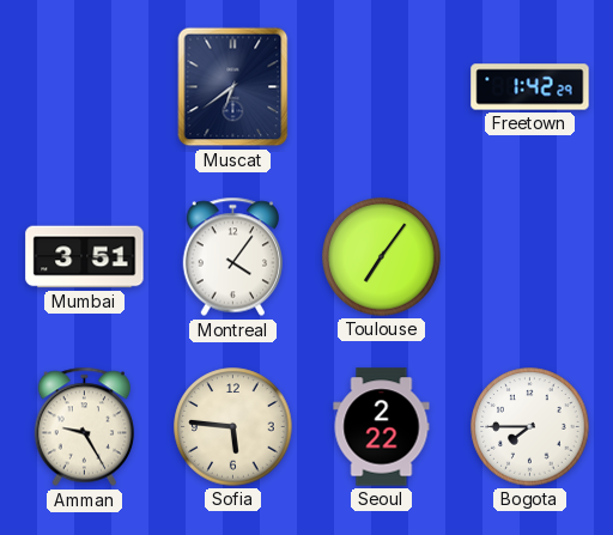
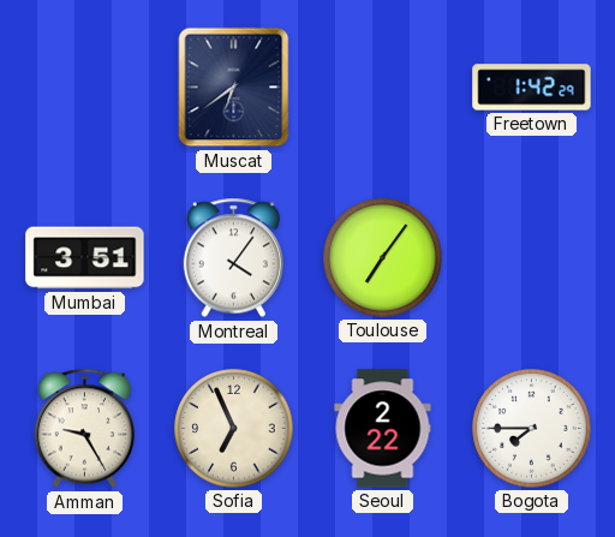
Sofia: 5:46 -> 6:56
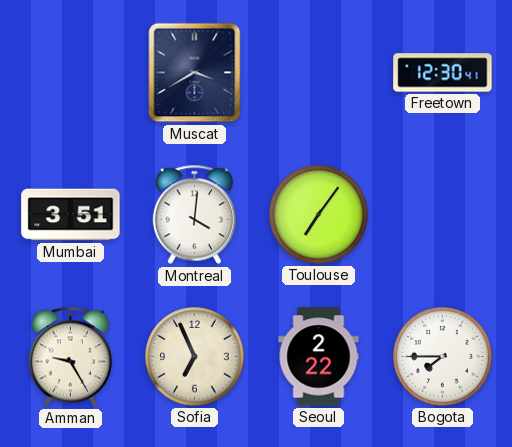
Muscat: 6:39 -> 3:40
Freetown: 1:42 -> 12:30
Montreal: 4:06 -> 4:01
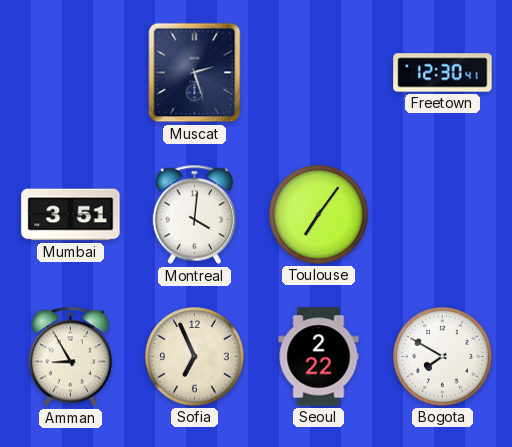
Muscat: 3:40 -> 2:27
Amman: 9:25 -> 8:55
Bogota: 7:45 -> 7:50
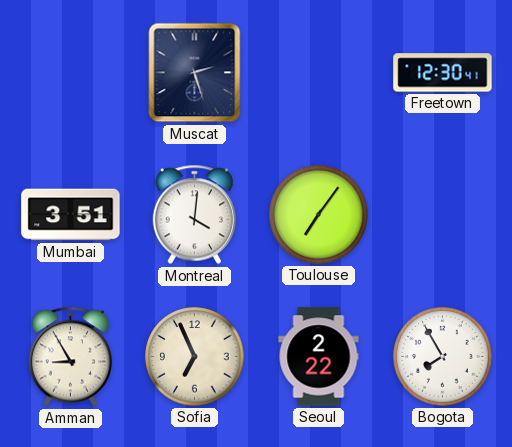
Bogota: 7:50 -> 7:55
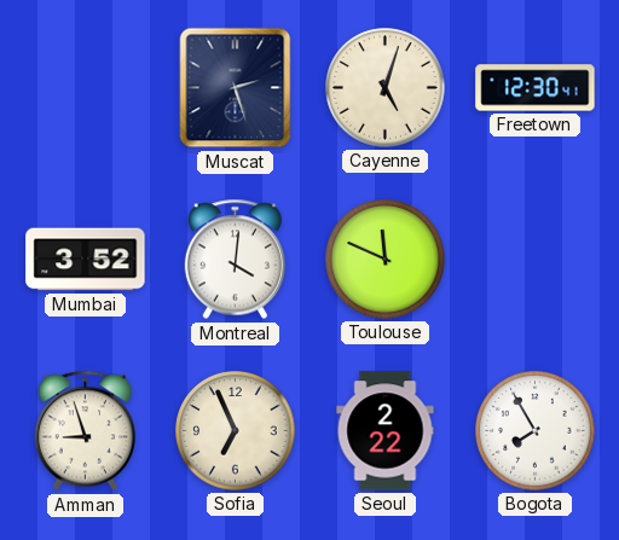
Cayenne: none -> 5:03
Mumbai: 3:51 -> 3:52
Toulouse: 7:06 -> 11:49
Amman: 8:55 -> 8:57
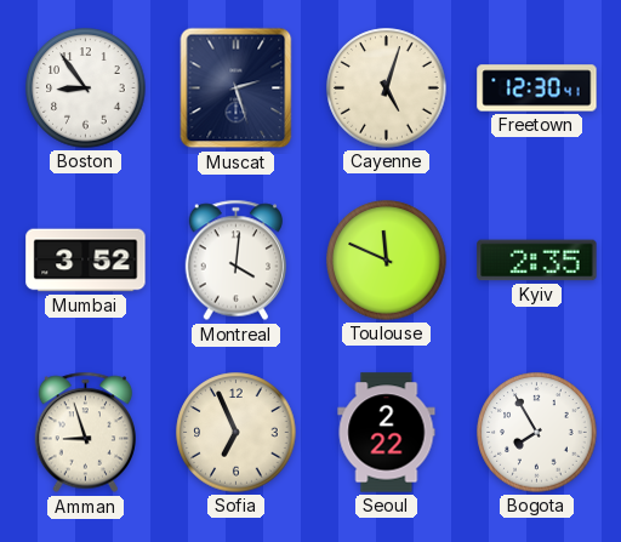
Boston: none -> 8:54
Kyiv: none -> 2:35
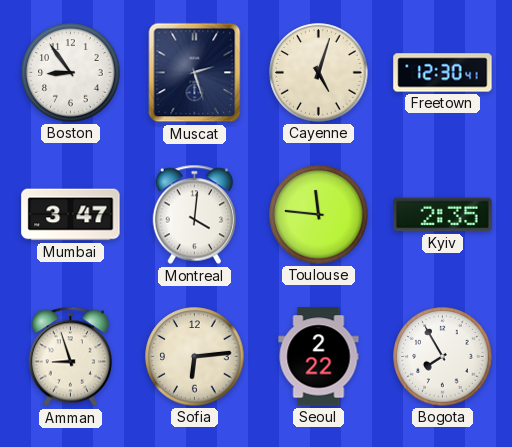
Mumbai: 3:52 -> 3:47
Toulouse: 11:49 -> 11:46
Sofia: 6:56 -> 6:14
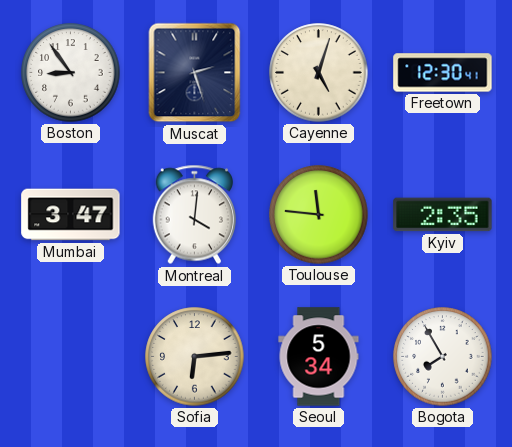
Amman: 8:57 -> none
Seoul: 2:22 -> 5:34
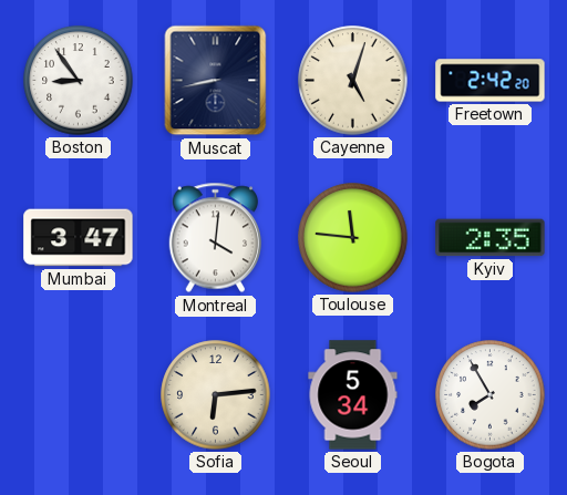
Muscat: 2:27 -> 8:43
Freetown: 12:30 -> 2:42
